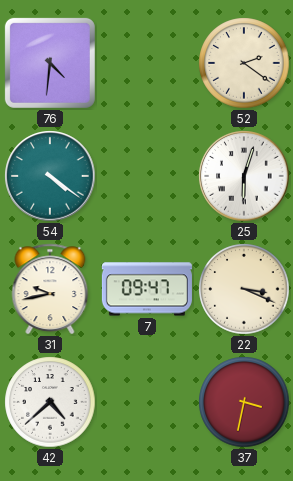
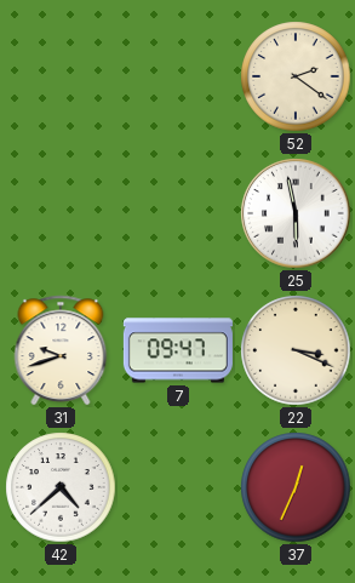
76: 4:31 -> none
54: 4:21 -> none
25: 6:03 -> 5:58
31: 9:43 -> 9:42
37: 3:32 -> 12:34
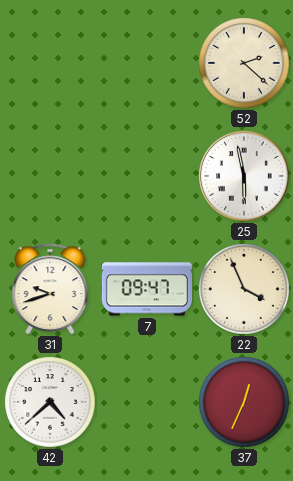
52: 2:21 -> 2:22
22: 3:19 -> 3:56
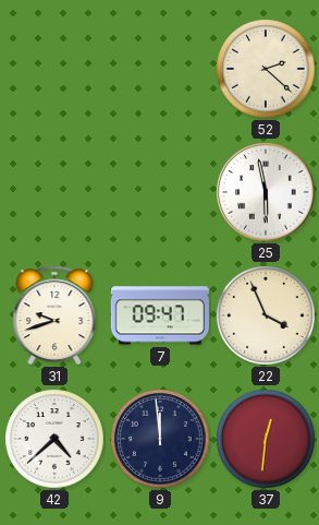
9: none -> 11:59
37: 12:34 -> 12:31
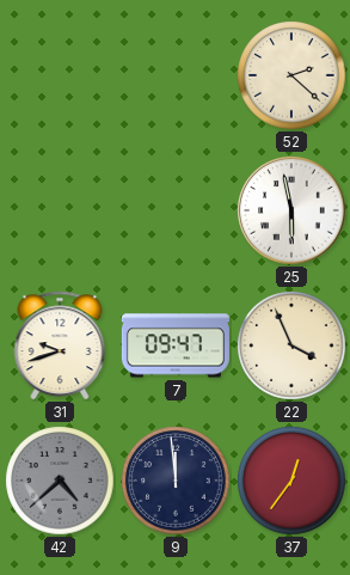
42 dial: white -> grey
37: 12:31 -> 12:36
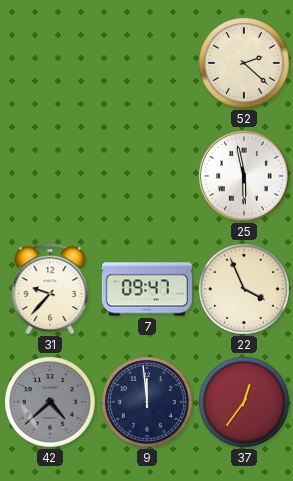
31: 9:42 -> 9:37
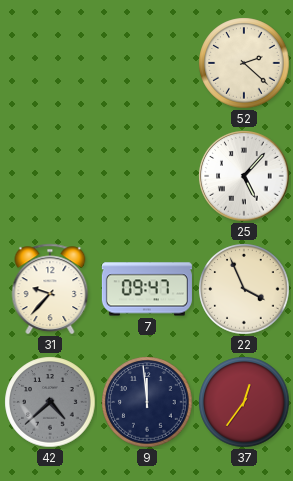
25: 5:58 -> 5:07
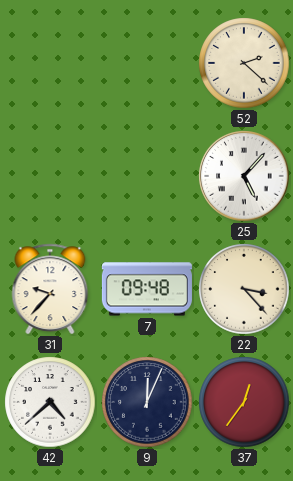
7: 09:47 -> 09:48
22: 3:56 -> 3:23
42 dial: grey -> white
9: 11:59 -> 12:04
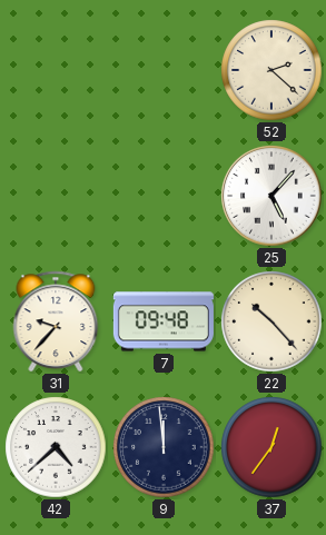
22: 3:23 -> 10:23
9: 12:04 -> 11:59
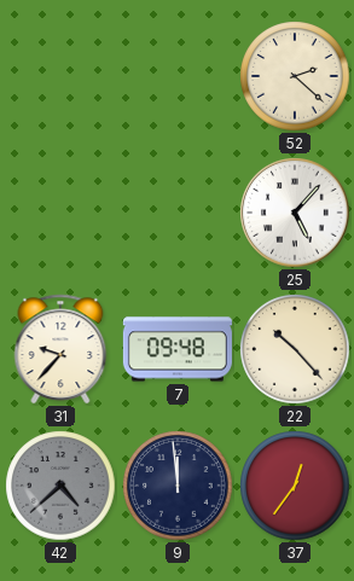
42 dial: white -> grey
